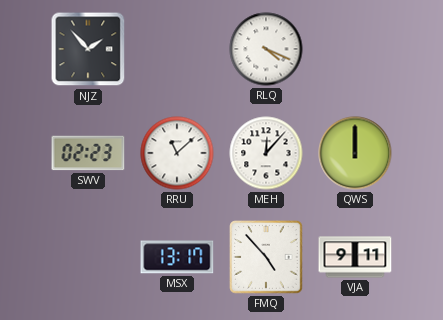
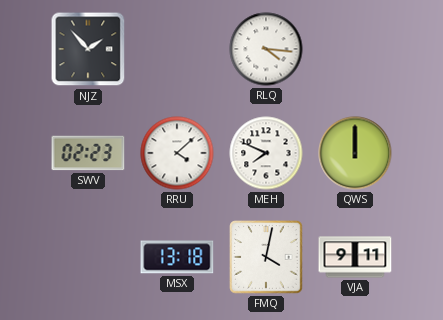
RLQ: 4:19 -> 4:16
RRU: 11:08 -> 4:08
MEH: 12:07 -> 7:49
MSX: 13:17 -> 13:18
FMQ: 4:53 -> 4:02
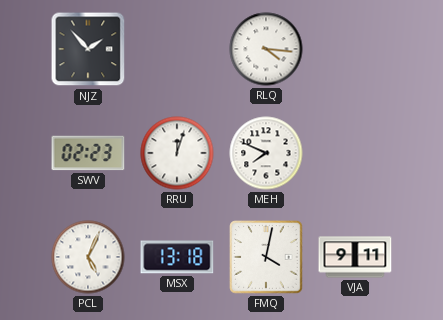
RRU: 4:08 -> 12:03
QWS: 12:00 -> none
PCL: none -> 5:04
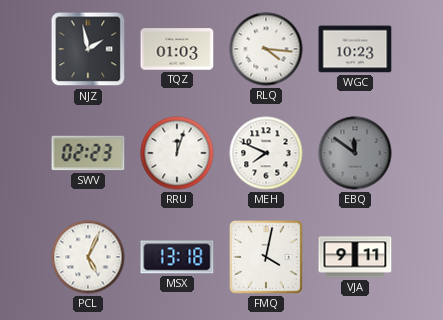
NJZ: 1:53 -> 1:58
TQZ: none -> 01:03
WGC: none -> 10:23
EBQ: none -> 11:51
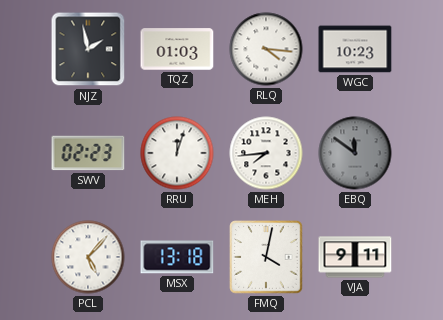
MEH: 7:49 -> 7:44
PCL: 5:04 -> 5:07
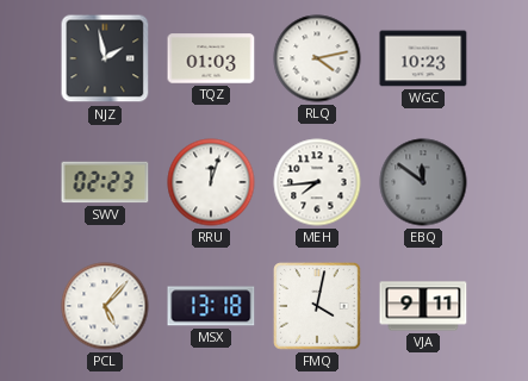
RLQ: 4:16 -> 4:13
